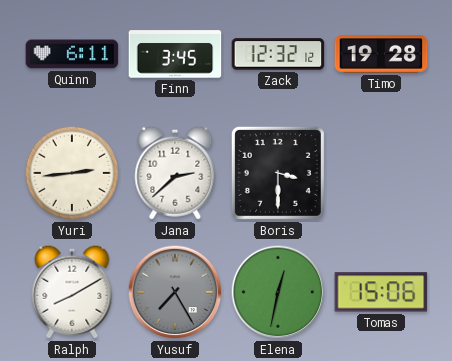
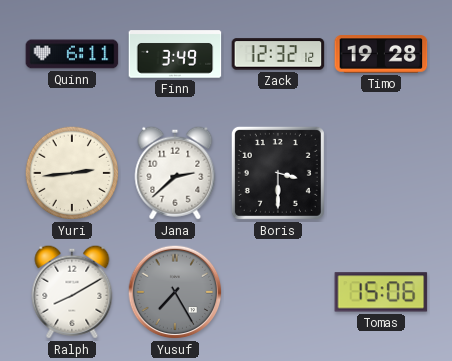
Finn: 3:45 -> 3:49
Elena: 12:32 -> none
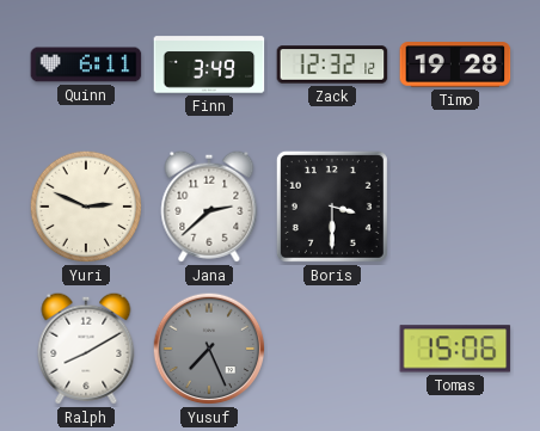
Yuri: 2:44 -> 2:49
Yusuf: 7:25 -> 7:26
